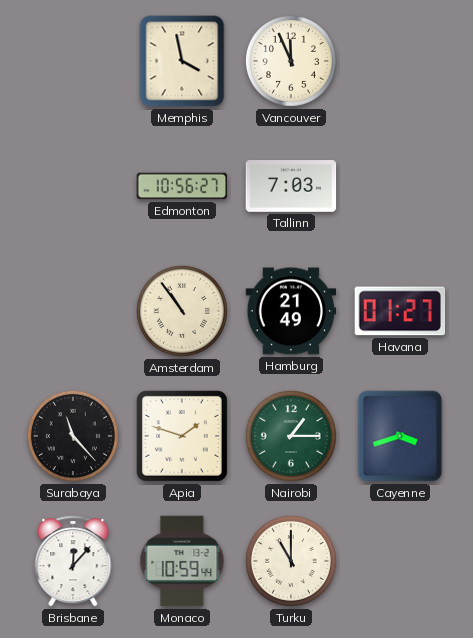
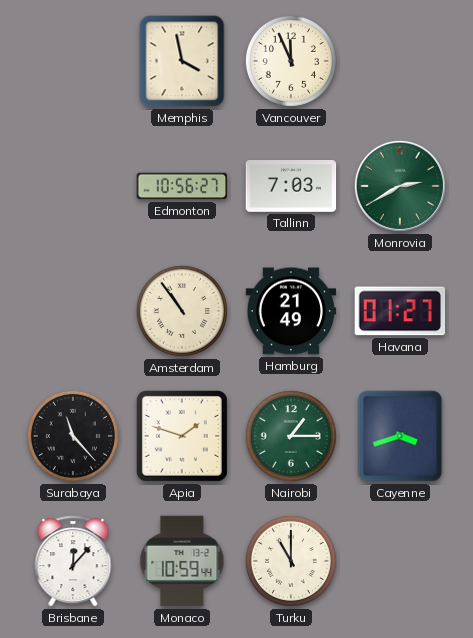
Monrovia: none -> 2:40
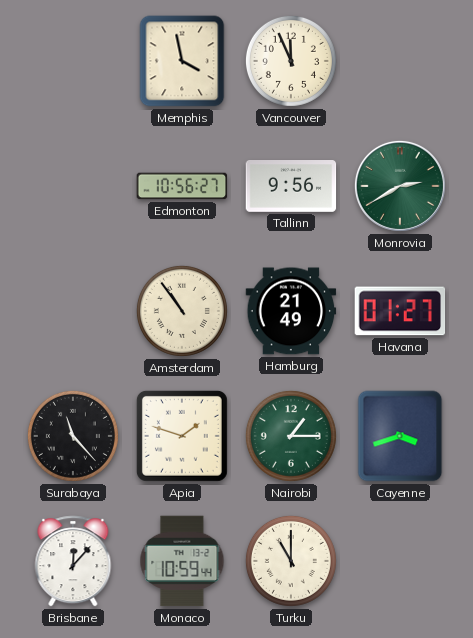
Tallinn: 7:03 -> 9:56
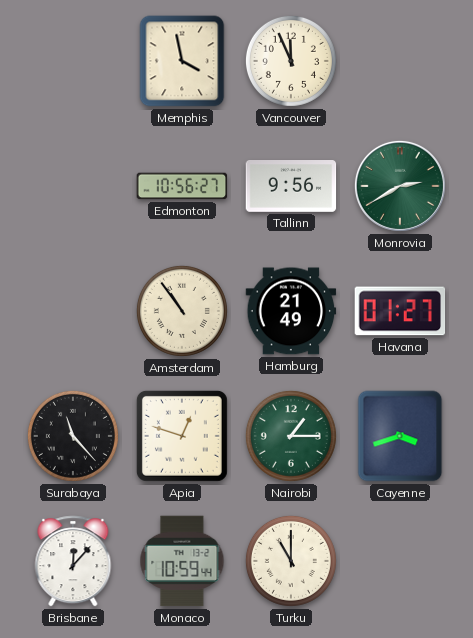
Apia: 1:48 -> 12:48
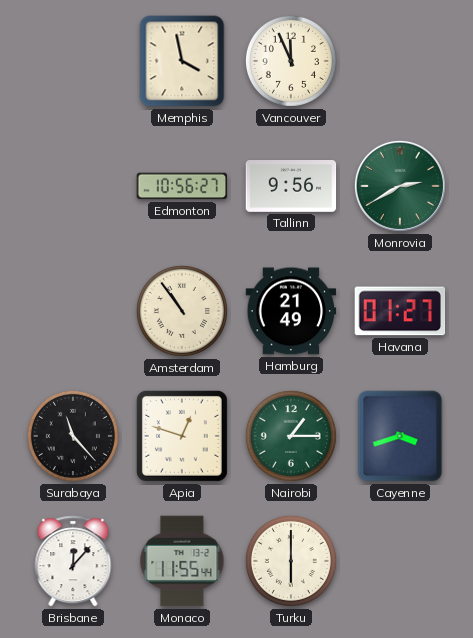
Monaco: 10:59 -> 11:55
Turku: 11:00 -> 6:00
